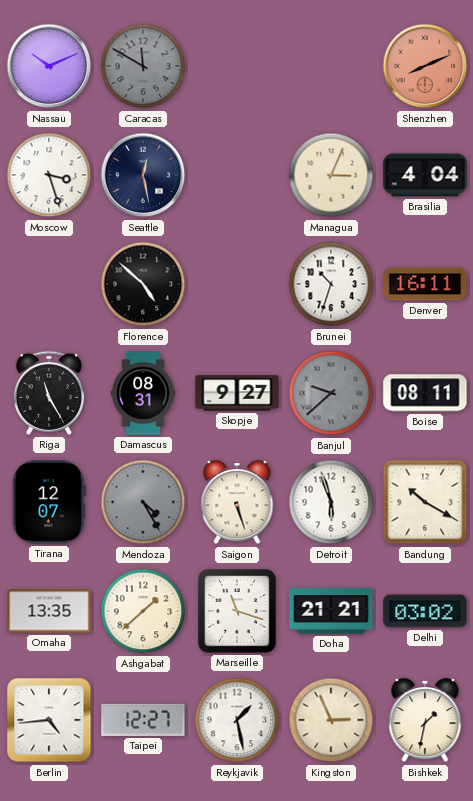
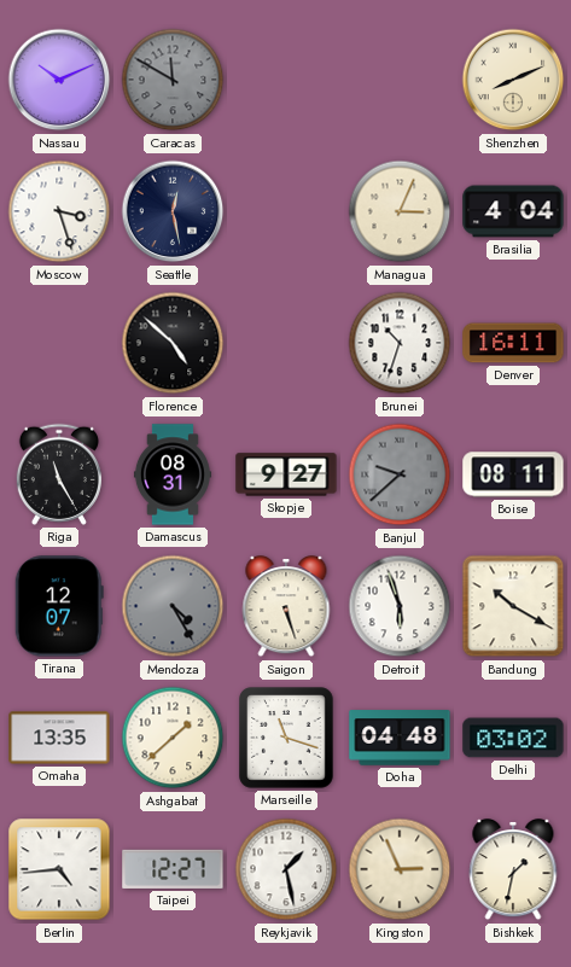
Shenzhen dial: salmon -> cream
Doha: 21:21 -> 04:48
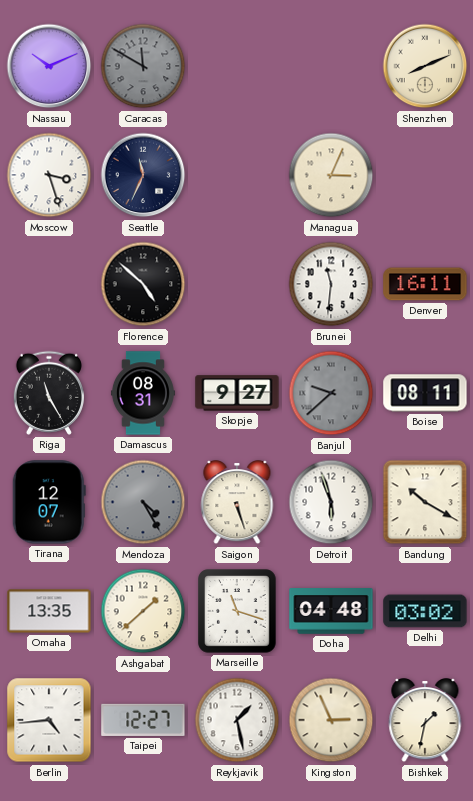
Seattle: 12:28 -> 11:34
Brasilia: 4:04 -> none
Brunei: 10:33 -> 11:31
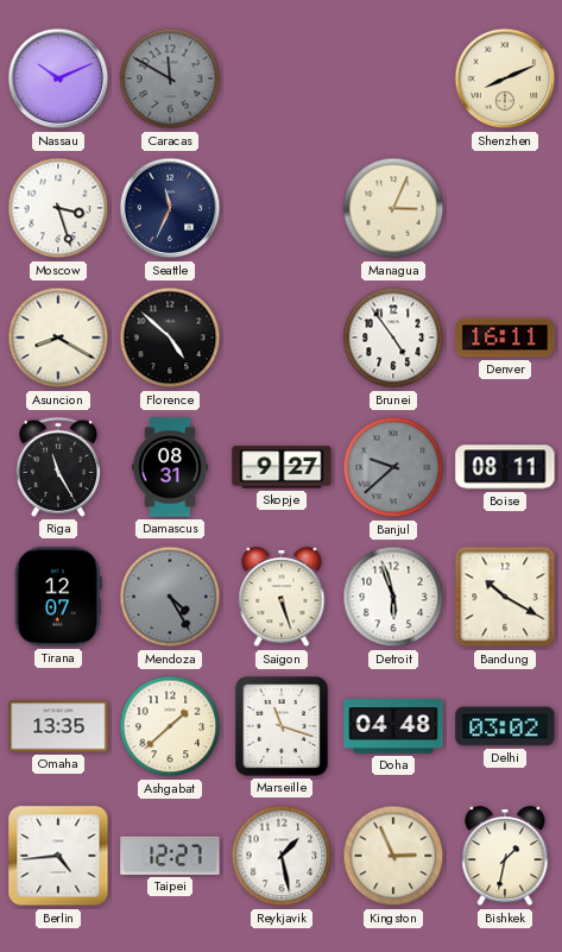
Asuncion: none -> 8:20
Brunei: 11:31 -> 4:54
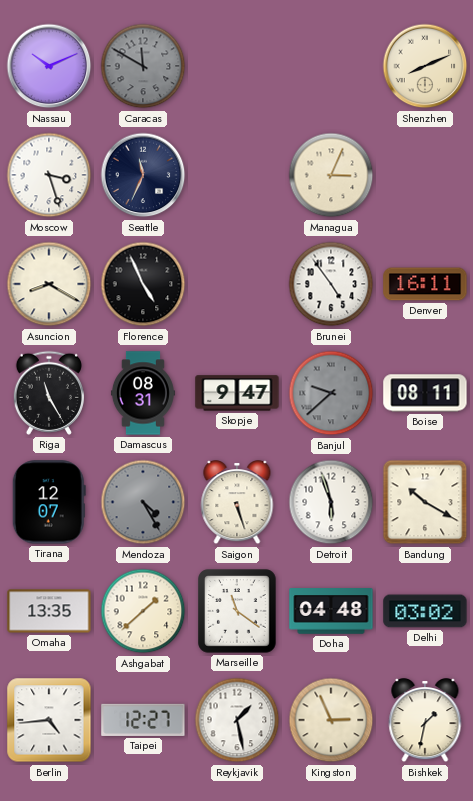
Florence: 4:52 -> 4:56
Skopje: 9:27 -> 9:47
Marseille: 11:18 -> 11:21
